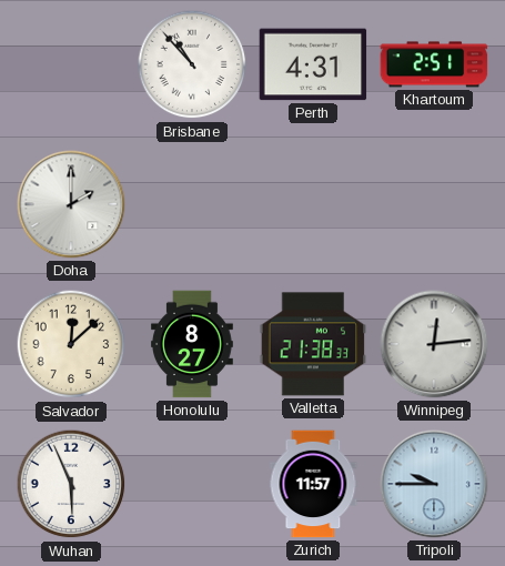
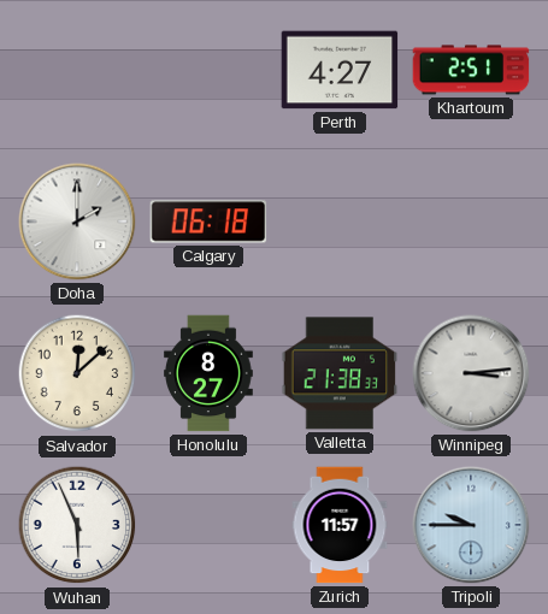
Brisbane: 10:53 -> none
Perth: 4:31 -> 4:27
Calgary: none -> 06:18
Winnipeg: 12:14 -> 3:14
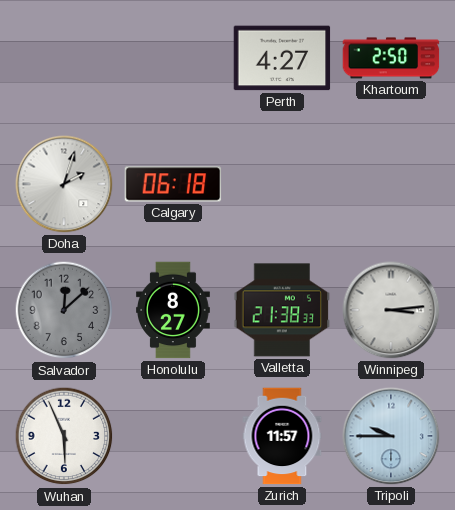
Khartoum: 2:51 -> 2:50
Doha: 2:00 -> 2:03
Salvador dial: cream -> grey
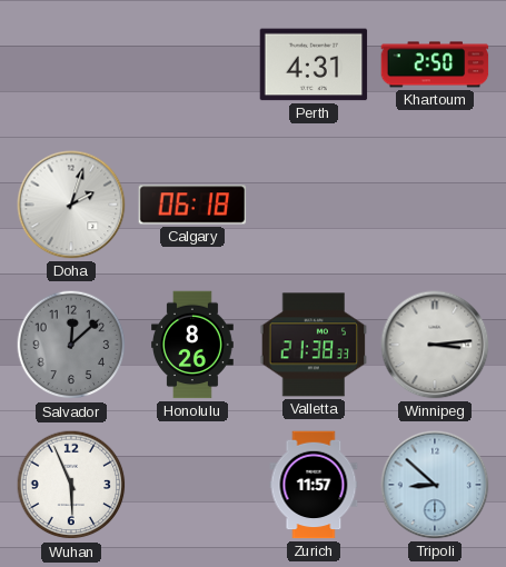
Perth: 4:27 -> 4:31
Honolulu: 8:27 -> 8:26
Tripoli: 9:45 -> 8:52
